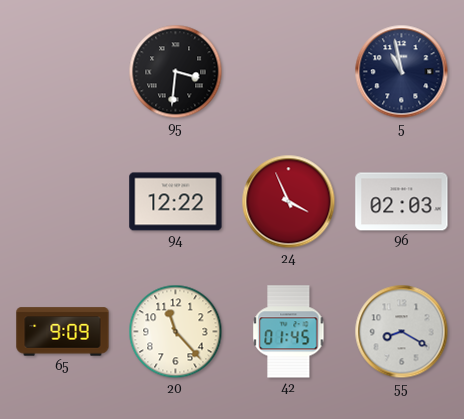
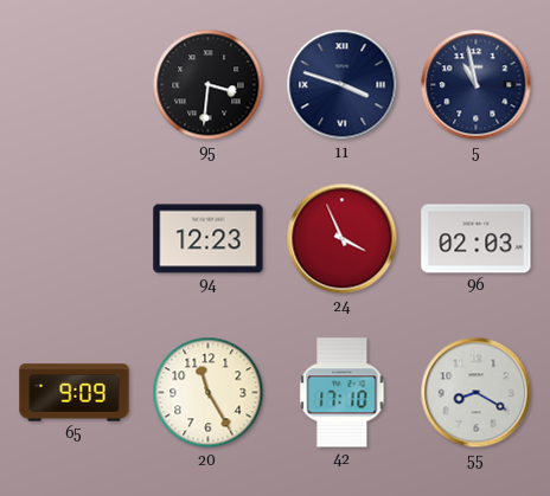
11: none -> 3:48
94: 12:22 -> 12:23
20: 11:23 -> 11:25
42: 01:45 -> 17:10
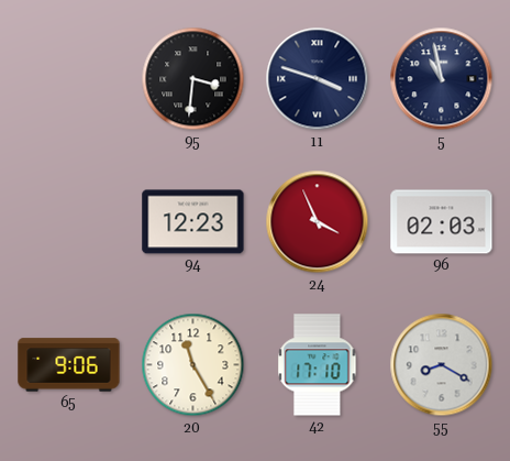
65: 9:09 -> 9:06
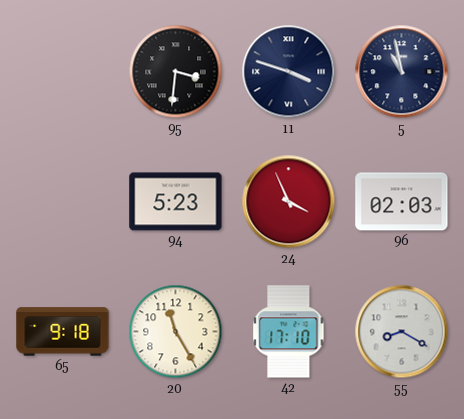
94: 12:23 -> 5:23
65: 9:06 -> 9:18
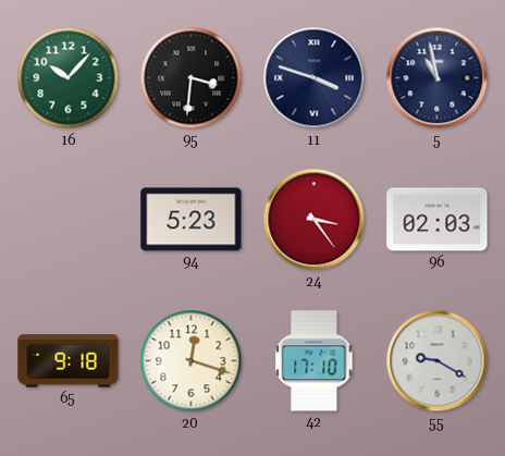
16: none -> 10:07
24: 3:56 -> 3:24
20: 11:25 -> 12:18
55: 8:20 -> 9:20
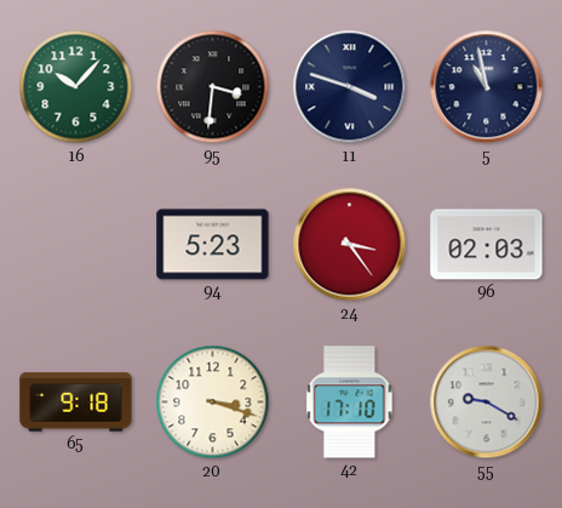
20: 12:18 -> 3:18
